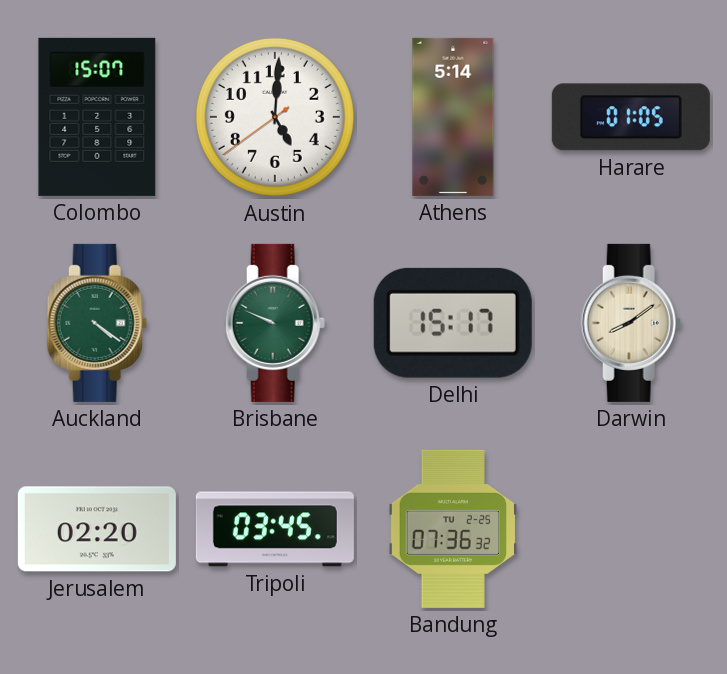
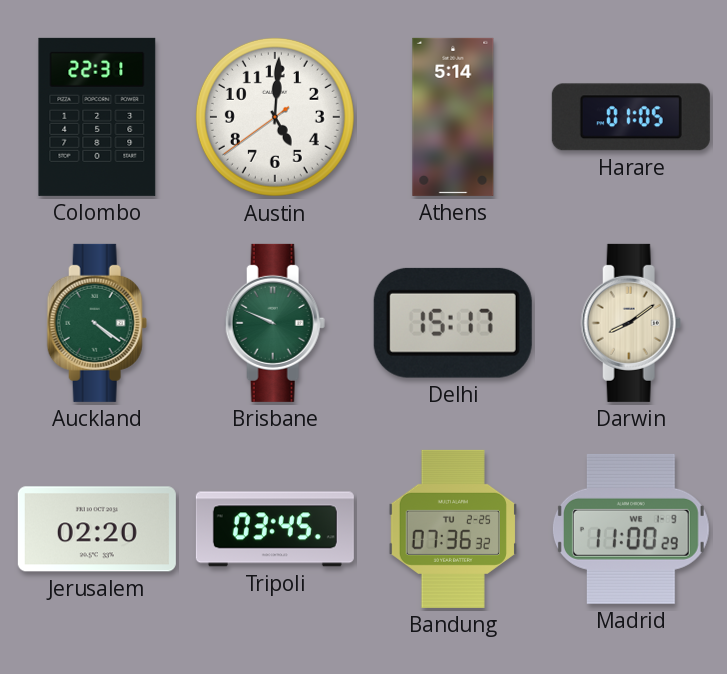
Colombo: 15:07 -> 22:31
Madrid: none -> 11:00
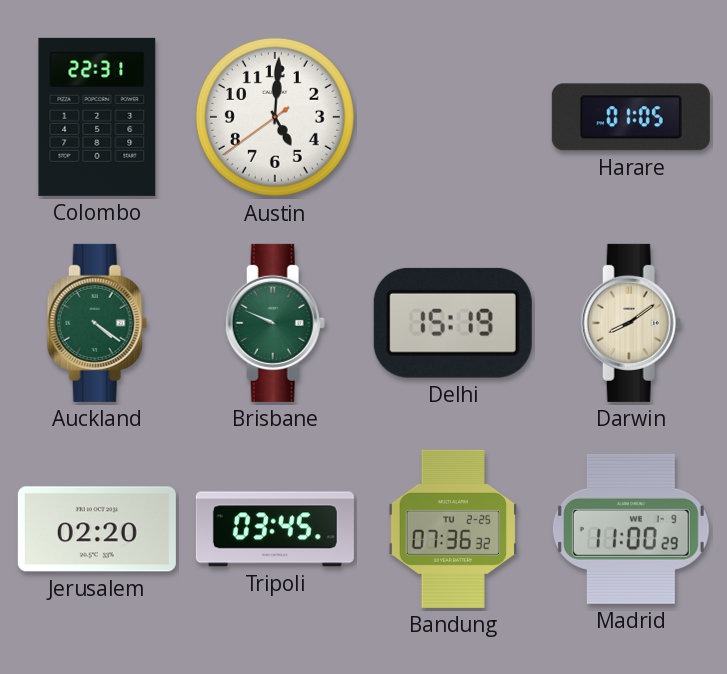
Athens: 5:14 -> none
Delhi: 15:17 -> 15:19
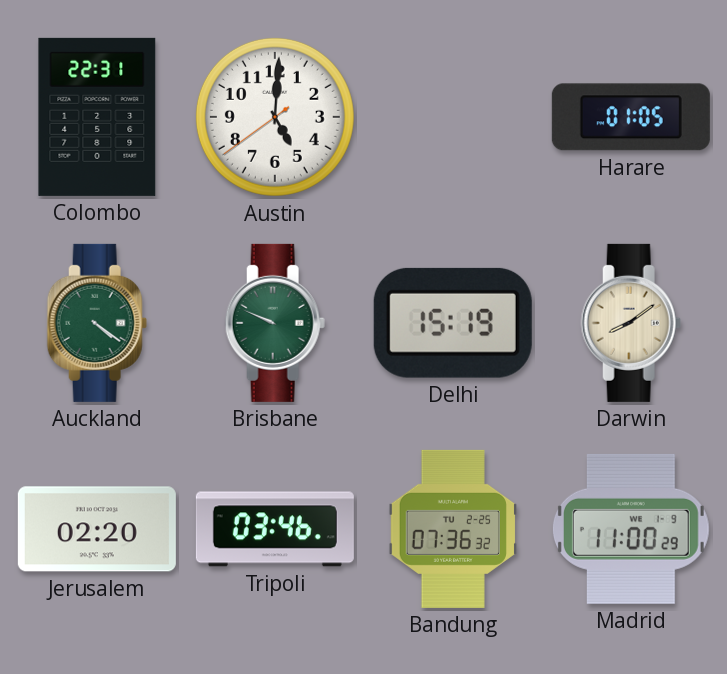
Tripoli: 03:45 -> 03:46
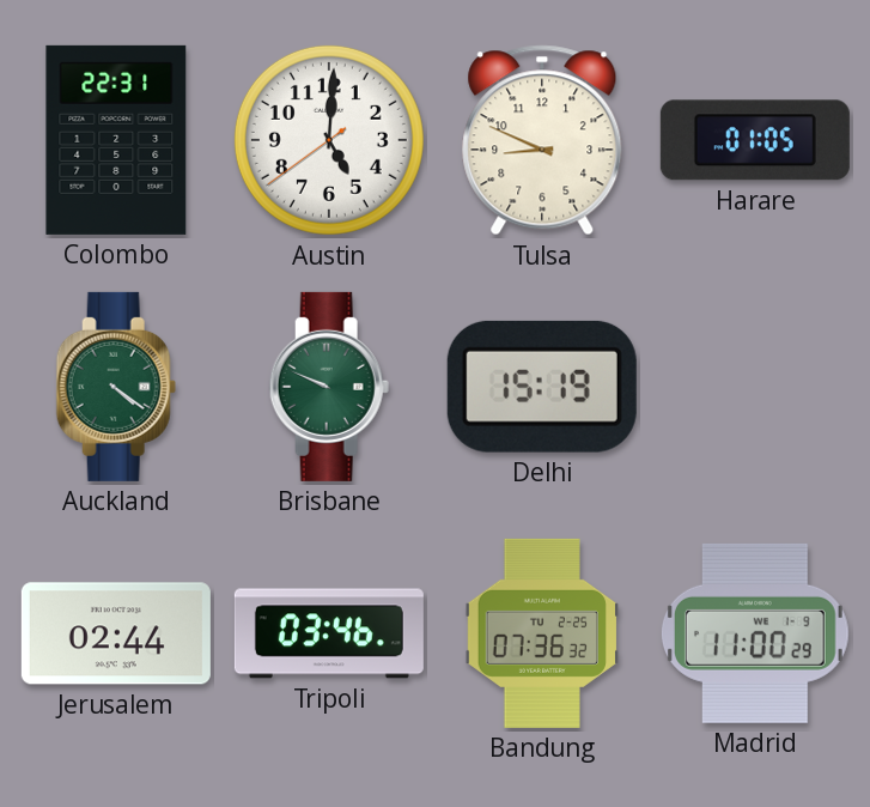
Tulsa: none -> 8:49
Darwin: 8:09 -> none
Jerusalem: 02:20 -> 02:44
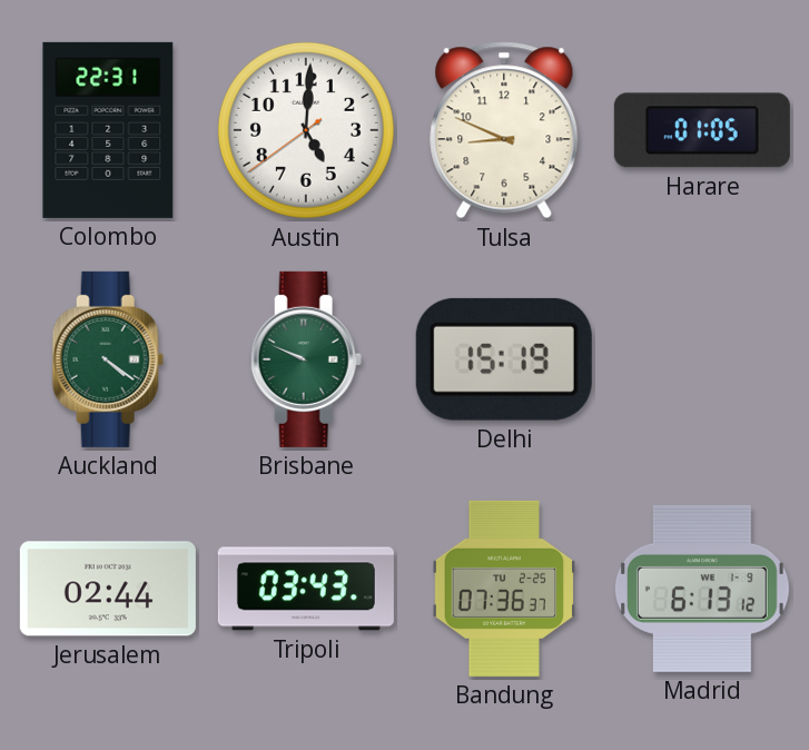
Tripoli: 03:46 -> 03:43
Bandung: 07:36:32 -> 07:36:37
Madrid: 11:00 -> 6:13
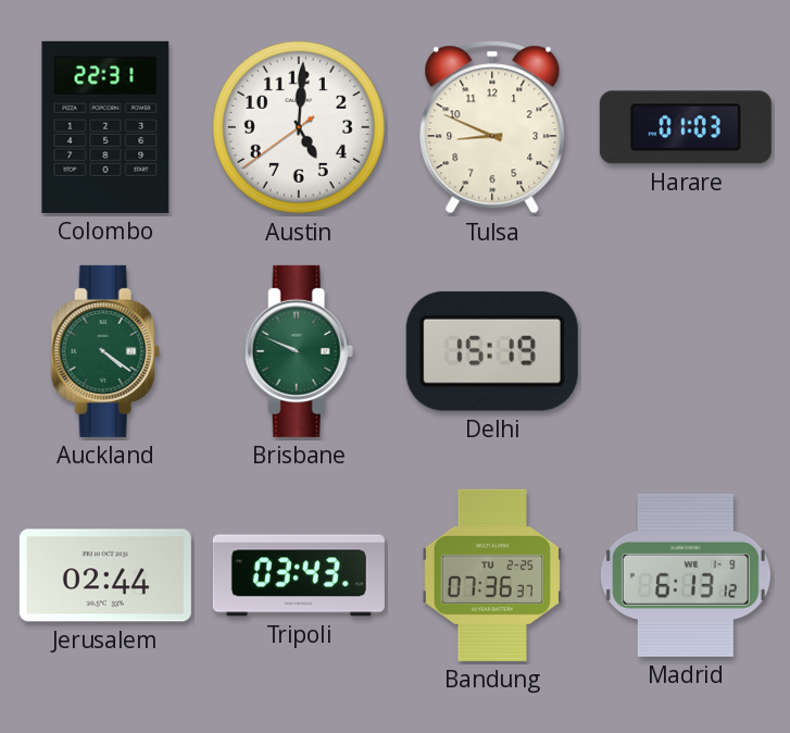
Harare: 01:05 -> 01:03
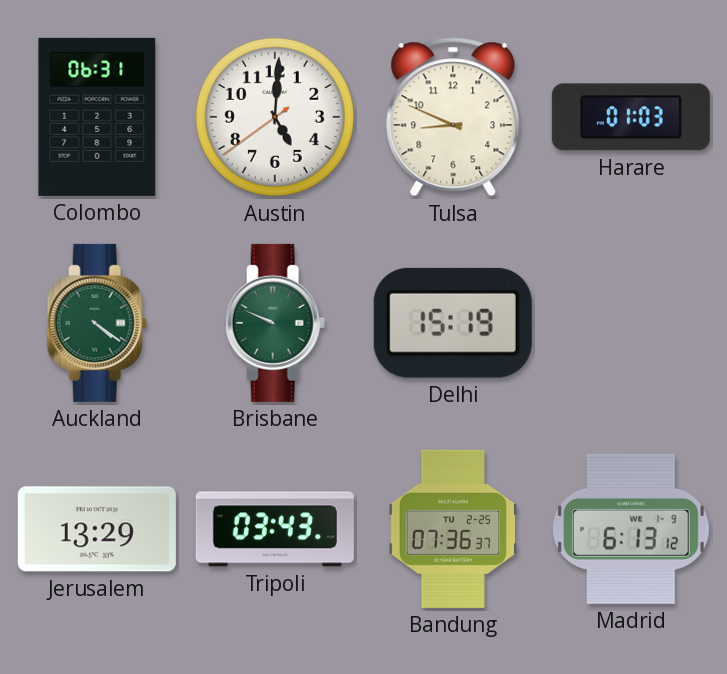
Colombo: 22:31 -> 06:31
Jerusalem: 02:44 -> 13:29
